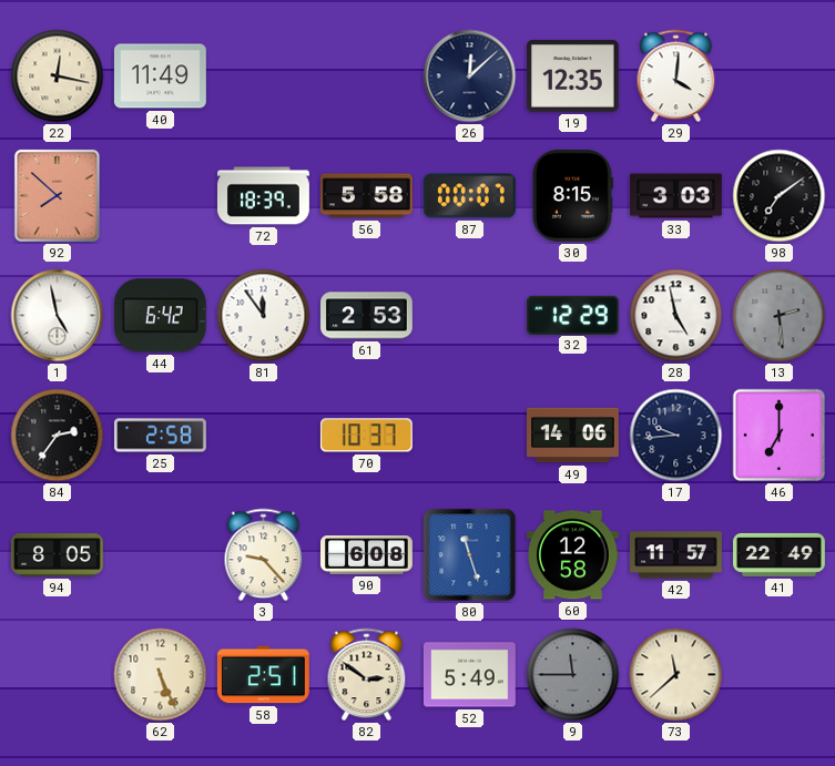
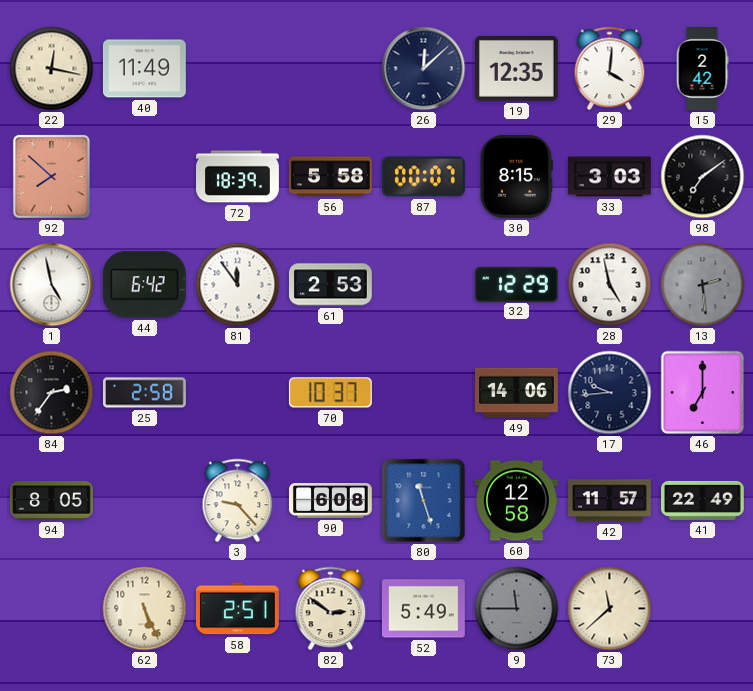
15: none -> 2:42
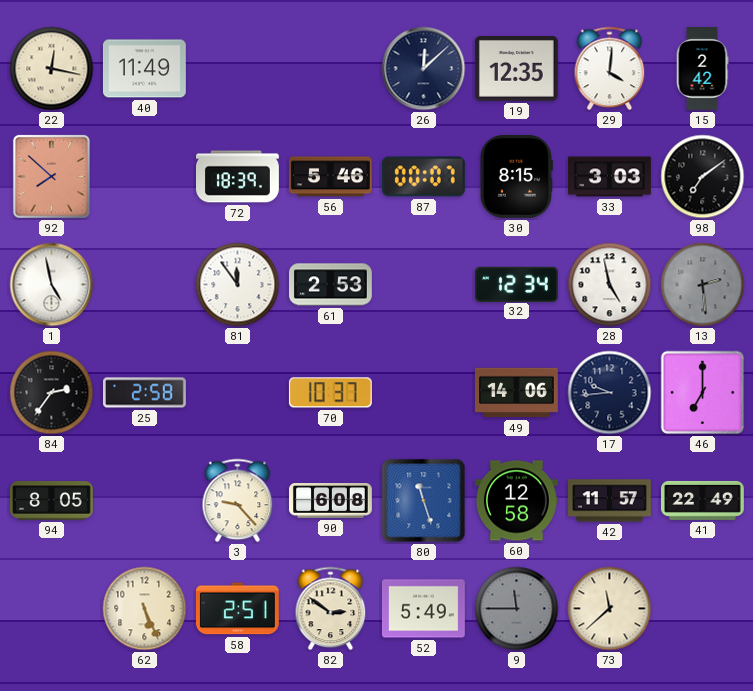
56: 5:58 -> 5:46
44: 6:42 -> none
32: 12:29 -> 12:34
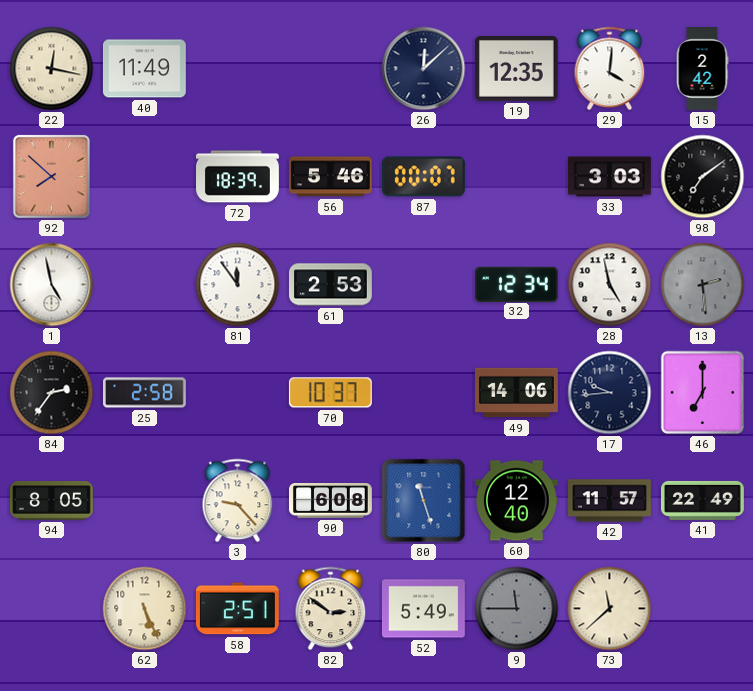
30: 8:15 -> none
60: 12:58 -> 12:40
